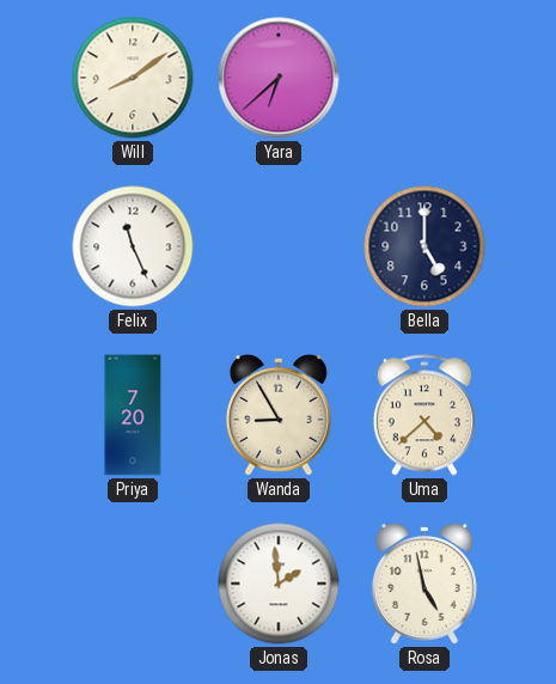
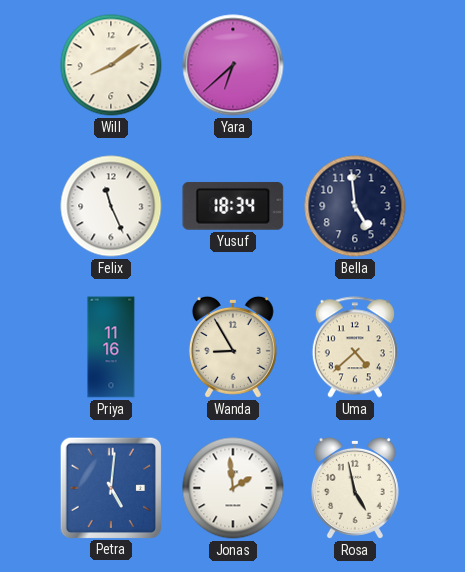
Yusuf: none -> 18:34
Bella: 5:00 -> 4:59
Priya: 7:20 -> 11:16
Petra: none -> 5:01
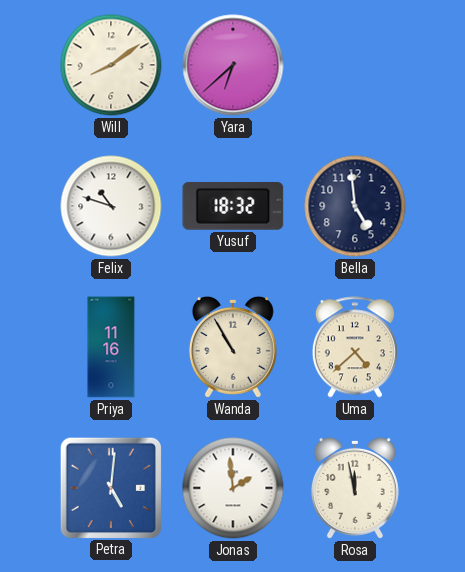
Felix: 11:26 -> 10:48
Yusuf: 18:34 -> 18:32
Wanda: 8:55 -> 10:55
Rosa: 4:58 -> 11:58
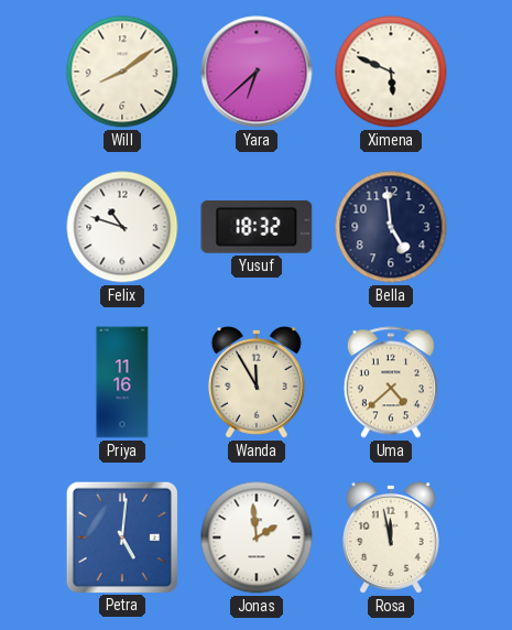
Ximena: none -> 5:49
Wanda: 10:55 -> 11:55
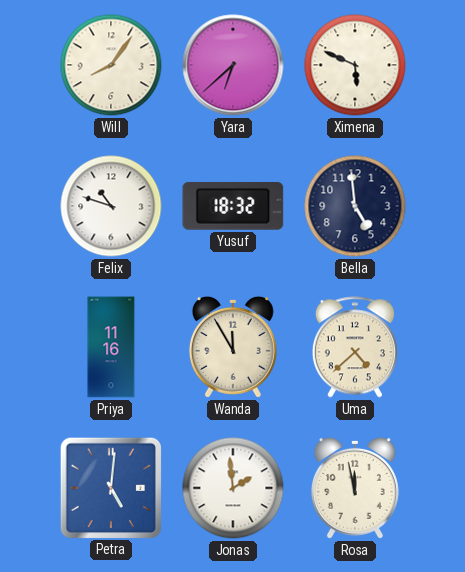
Will: 8:09 -> 8:06
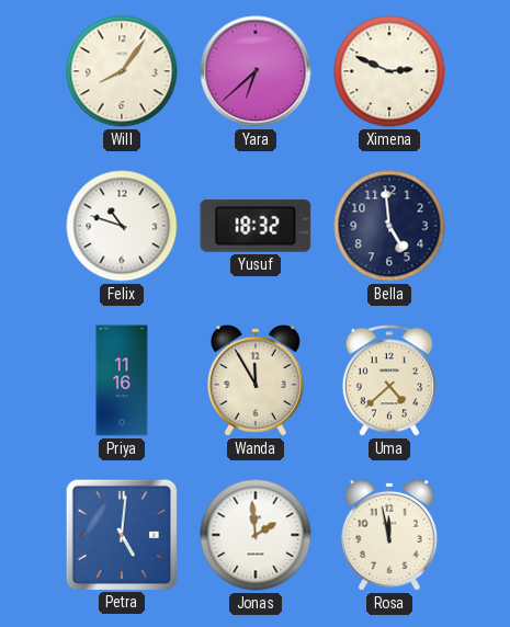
Ximena: 5:49 -> 2:49
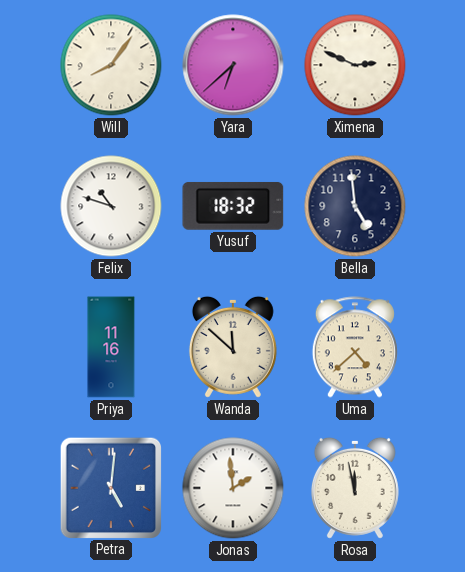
Wanda: 11:55 -> 11:52
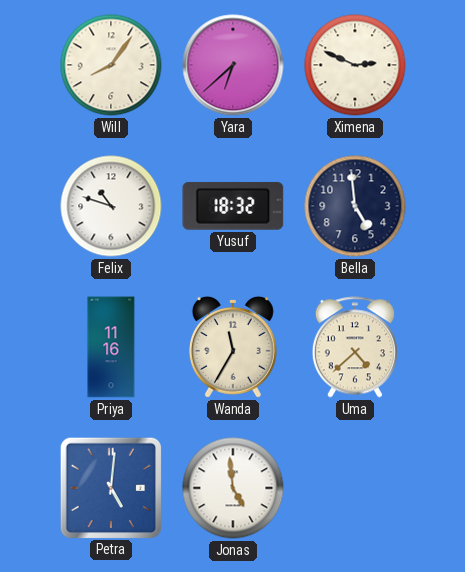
Wanda: 11:52 -> 11:35
Jonas: 1:59 -> 4:59
Rosa: 11:58 -> none
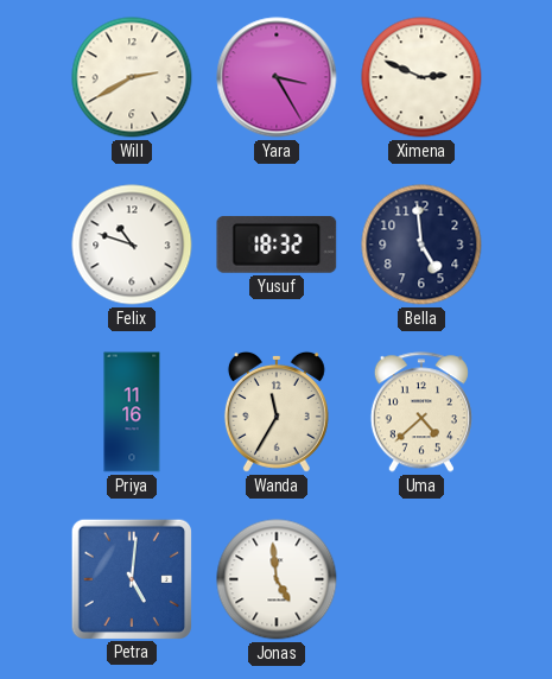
Will: 8:06 -> 2:40
Yara: 6:38 -> 3:25
